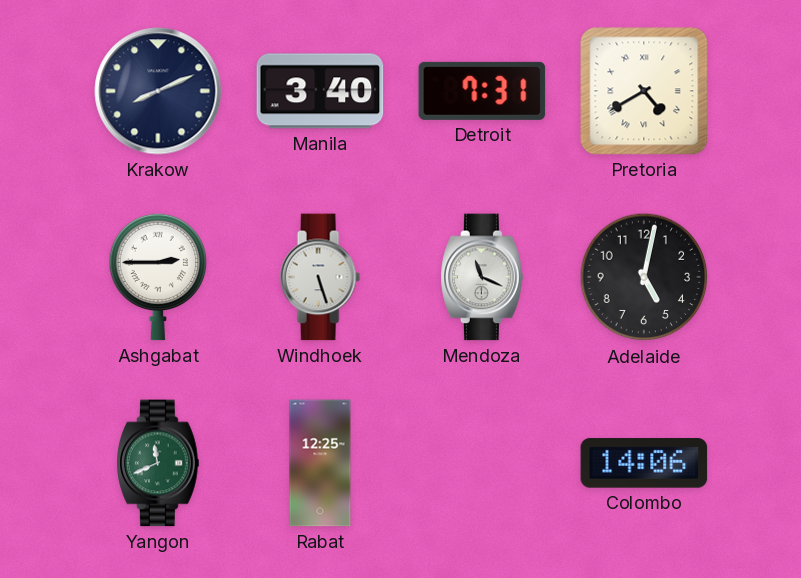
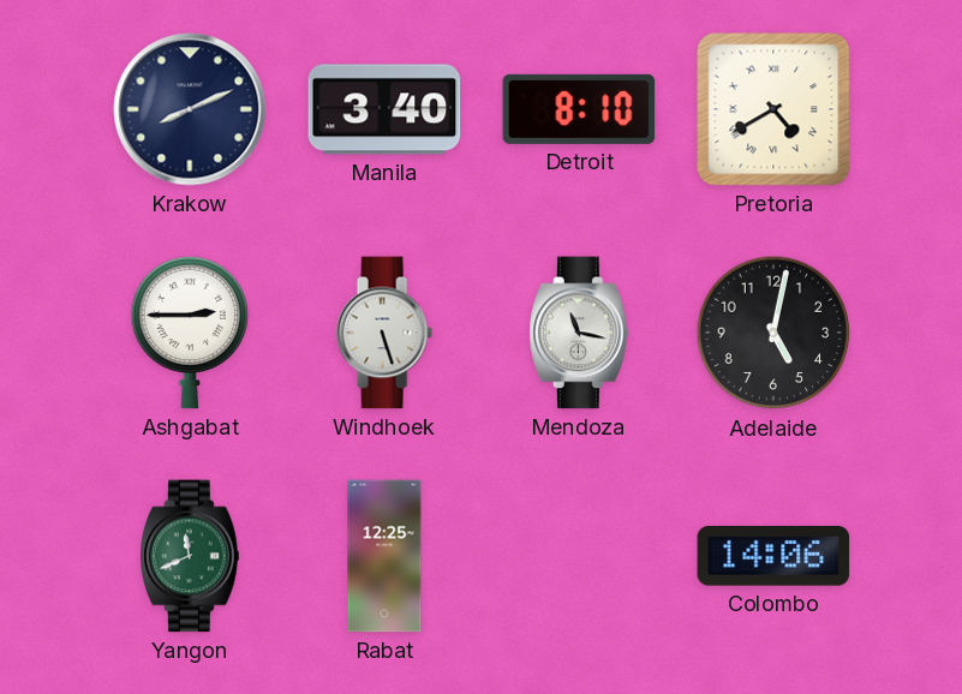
Detroit: 7:31 -> 8:10
Mendoza: 11:19 -> 11:17
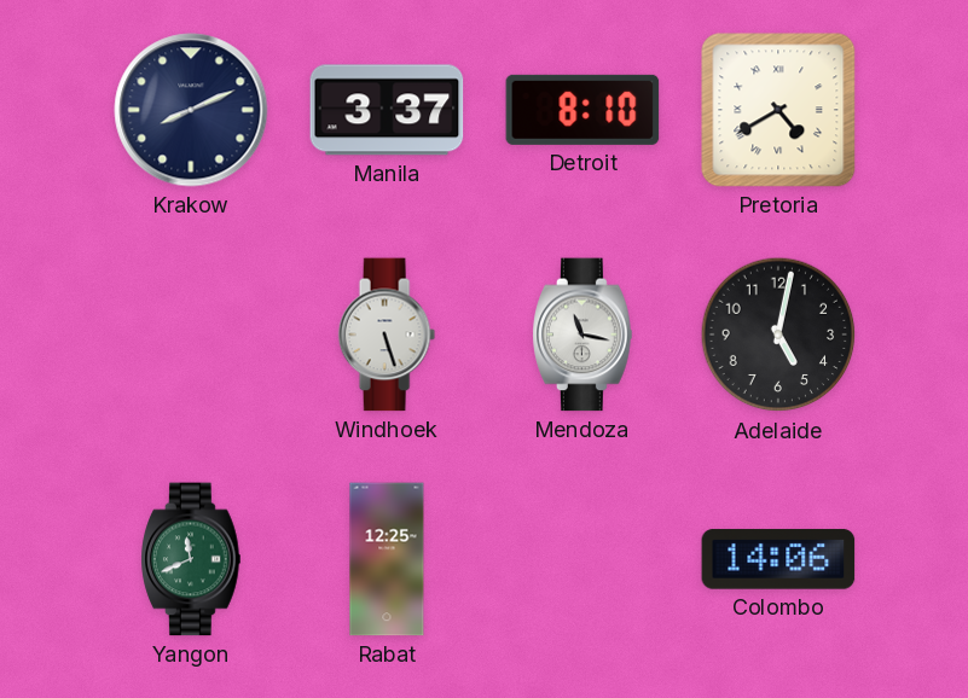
Manila: 3:40 -> 3:37
Ashgabat: 2:45 -> none
